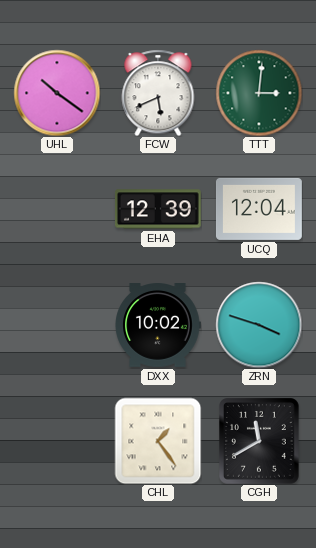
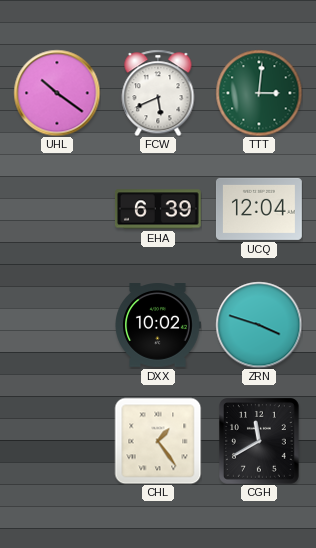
EHA: 12:39 -> 6:39
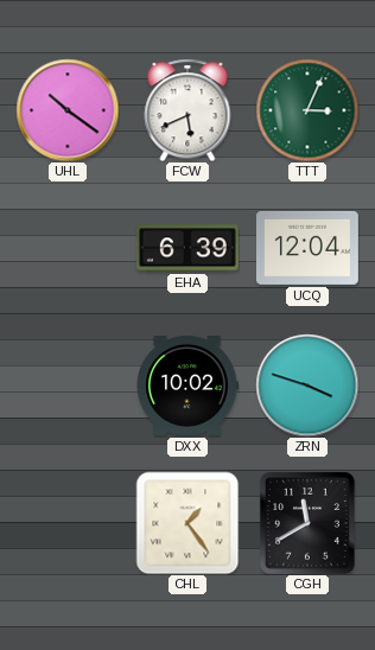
TTT: 3:01 -> 3:04
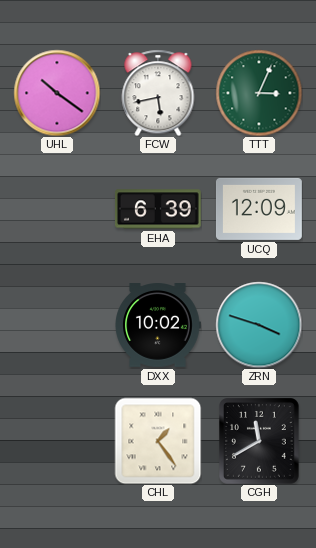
FCW: 5:41 -> 5:43
UCQ: 12:04 -> 12:09
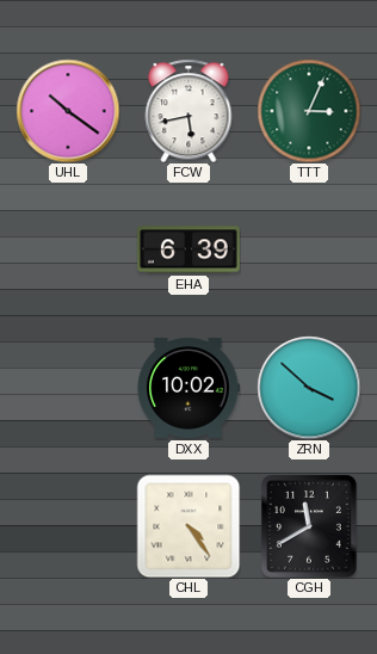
UCQ: 12:09 -> none
ZRN: 3:48 -> 3:52
CHL: 1:24 -> 4:24
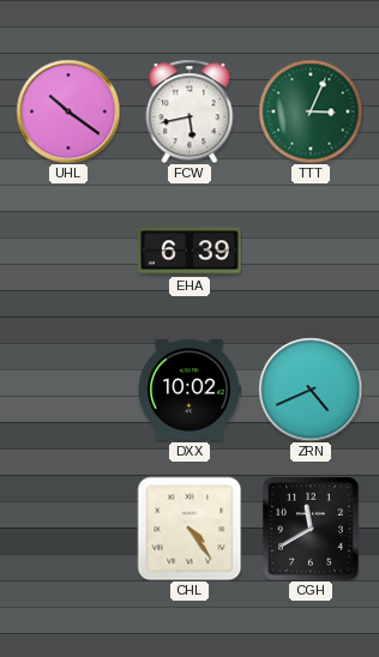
ZRN: 3:52 -> 4:41
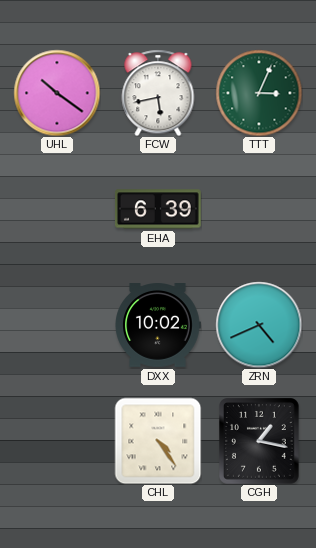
CGH: 11:40 -> 1:17
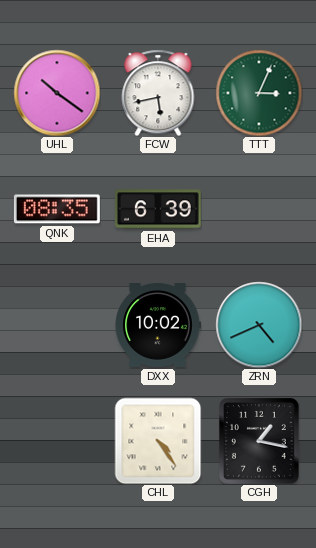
QNK: none -> 08:35
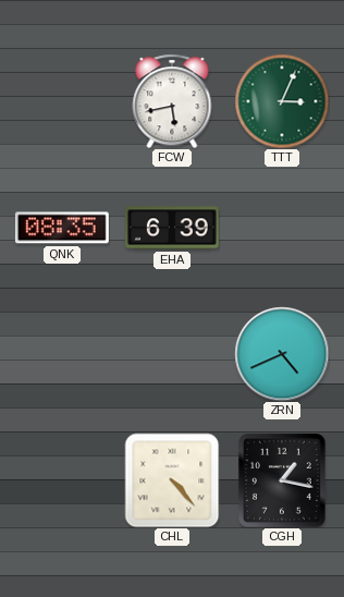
UHL: 10:21 -> none
DXX: 10:02 -> none
CHL: 4:24 -> 4:23
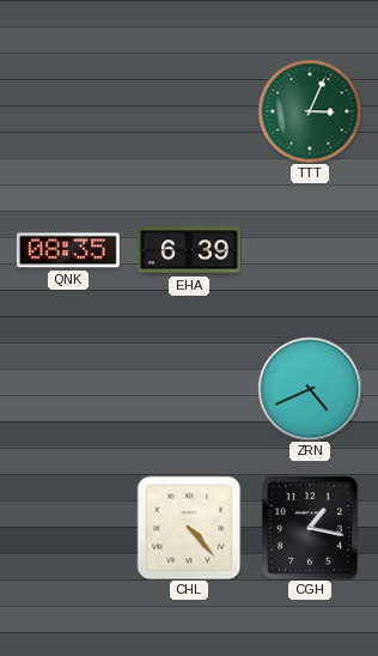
FCW: 5:43 -> none
